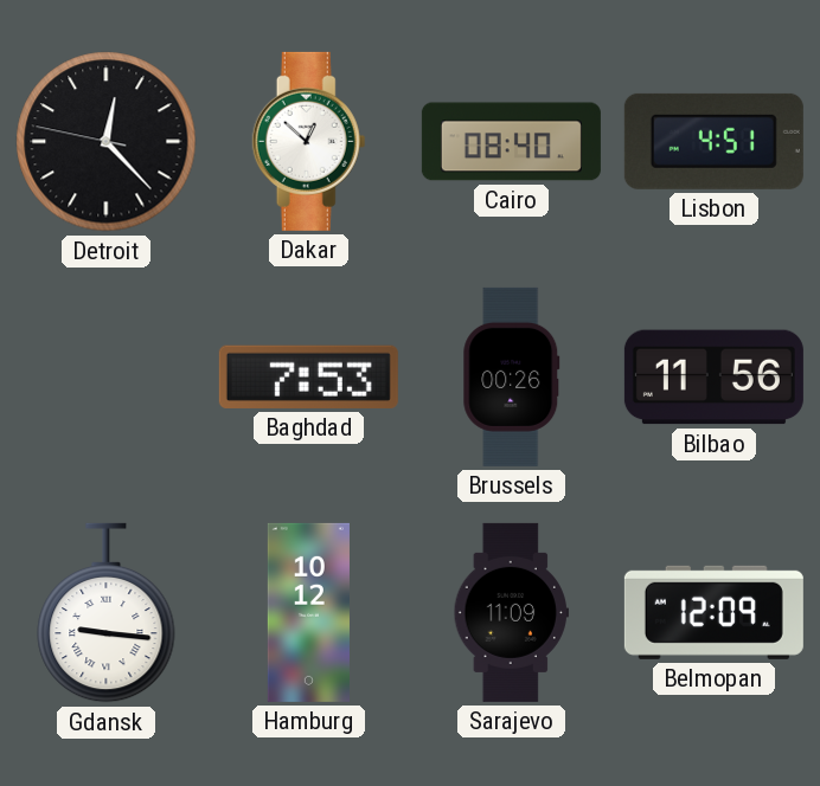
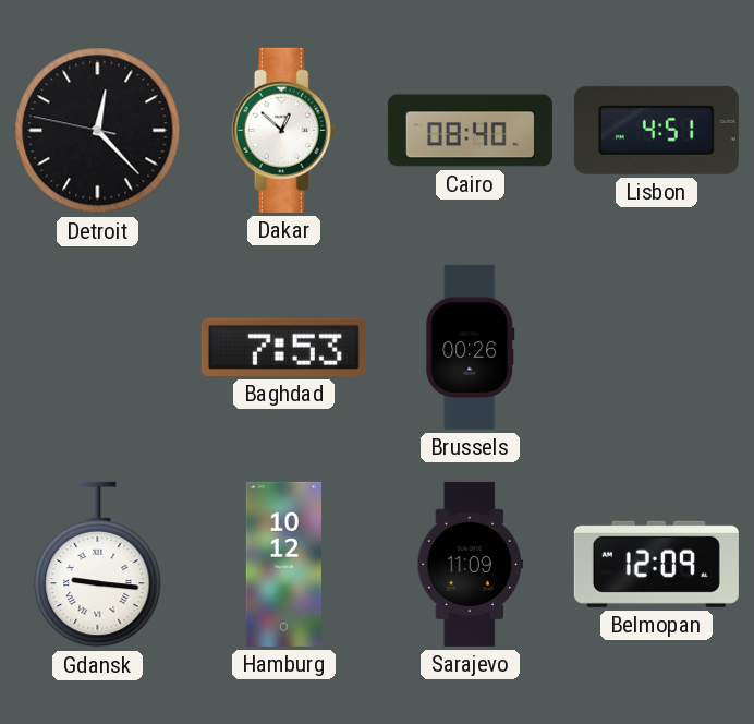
Bilbao: 11:56 -> none
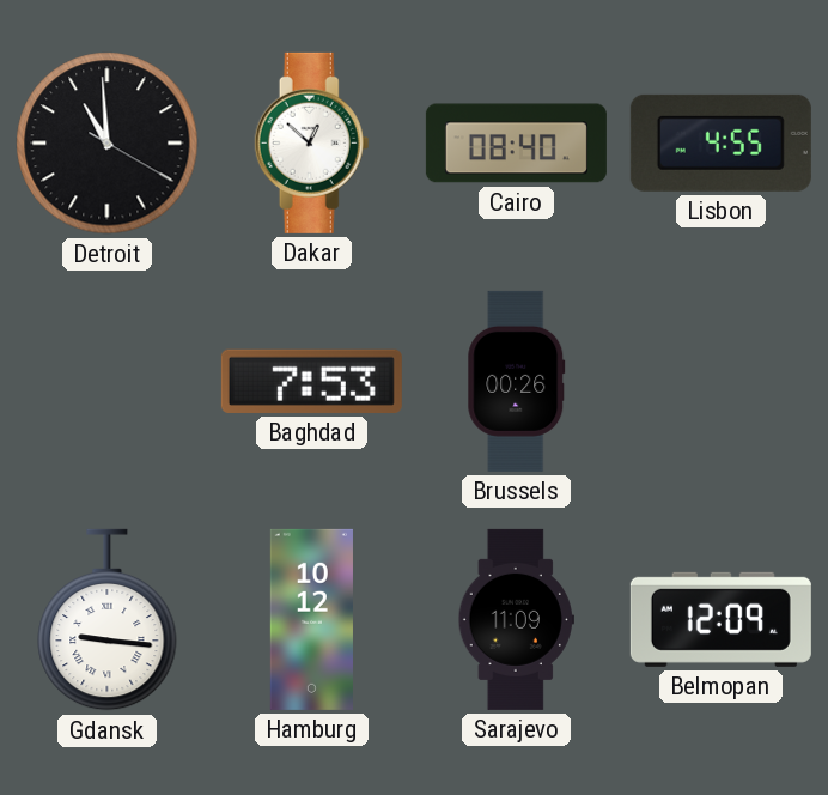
Detroit: 12:22 -> 10:59
Lisbon: 4:51 -> 4:55
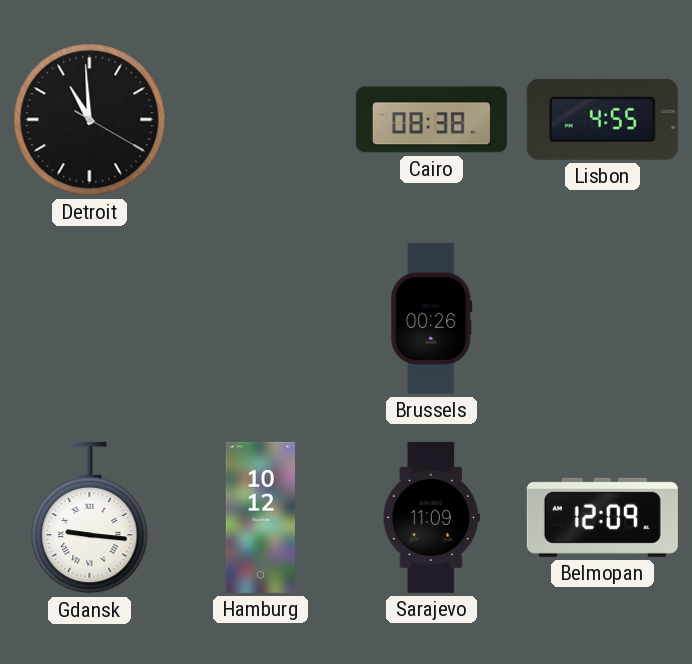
Dakar: 12:52 -> none
Cairo: 08:40 -> 08:38
Baghdad: 7:53 -> none
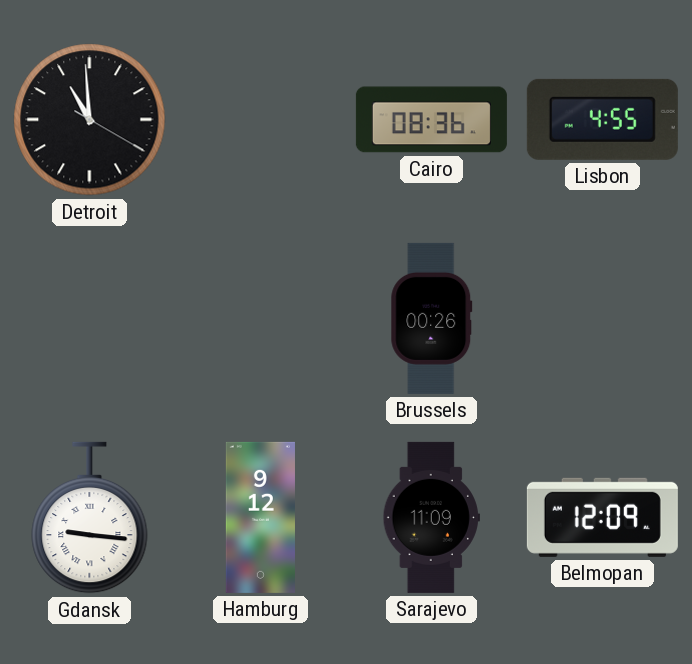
Cairo: 08:38 -> 08:36
Hamburg: 10:12 -> 9:12
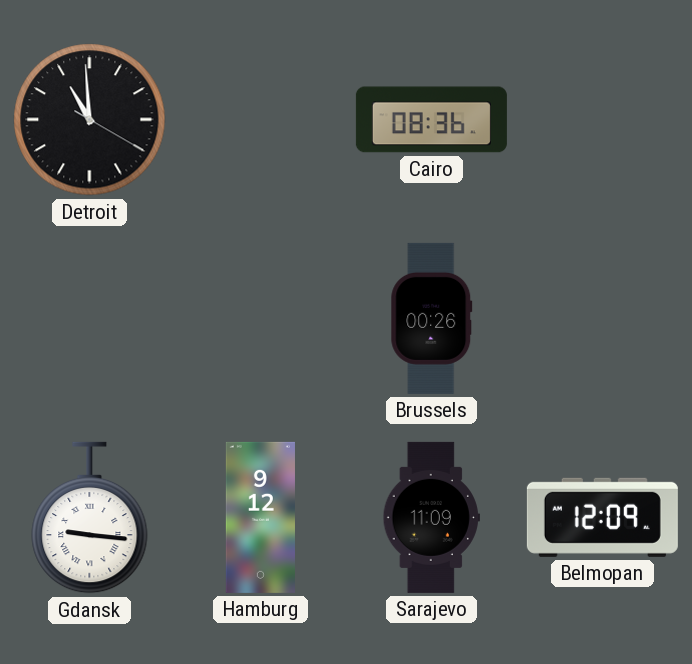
Lisbon: 4:55 -> none
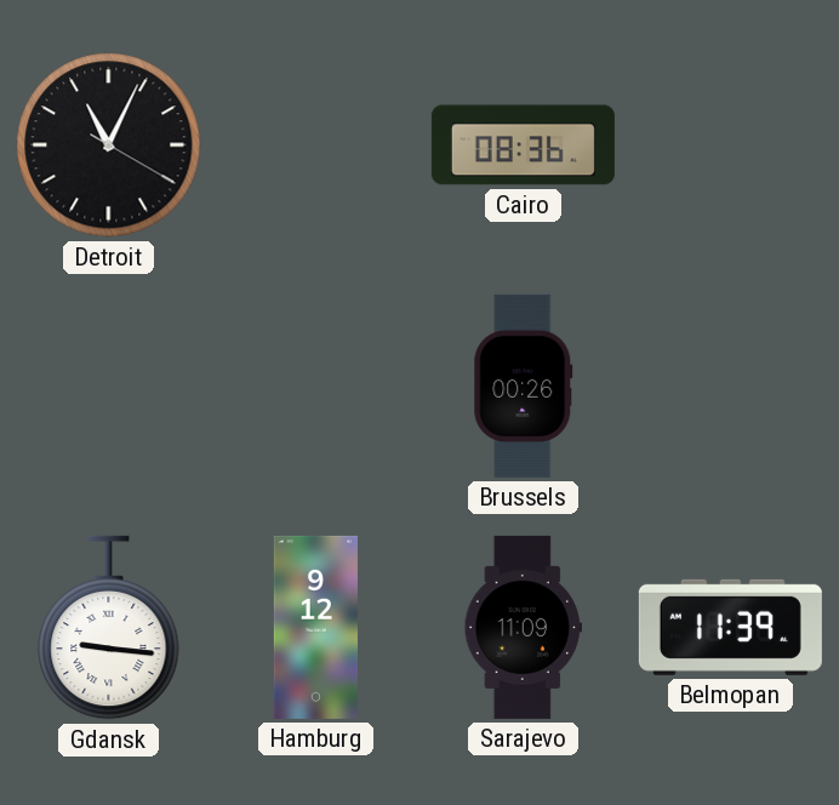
Detroit: 10:59 -> 11:04
Belmopan: 12:09 -> 11:39
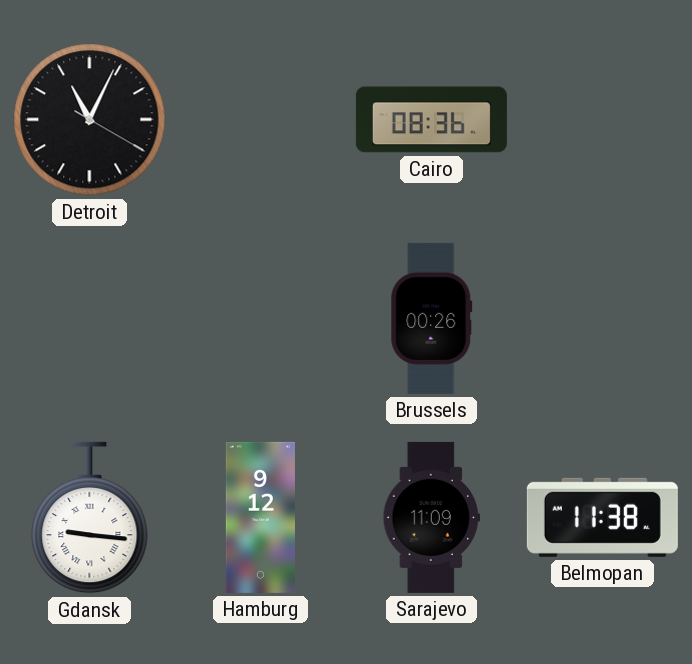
Belmopan: 11:39 -> 11:38
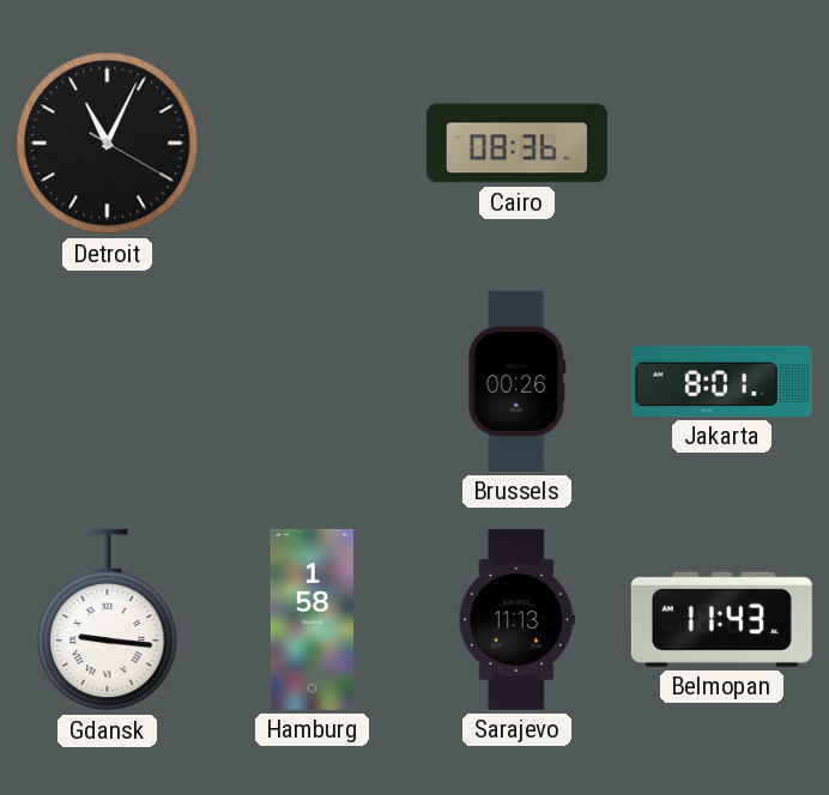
Jakarta: none -> 8:01
Hamburg: 9:12 -> 1:58
Sarajevo: 11:09 -> 11:13
Belmopan: 11:38 -> 11:43
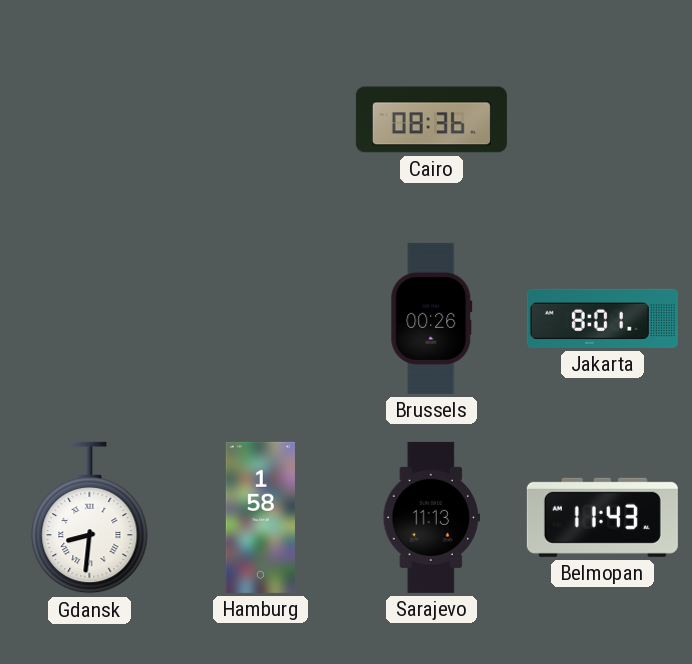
Detroit: 11:04 -> none
Gdansk: 9:16 -> 8:31
